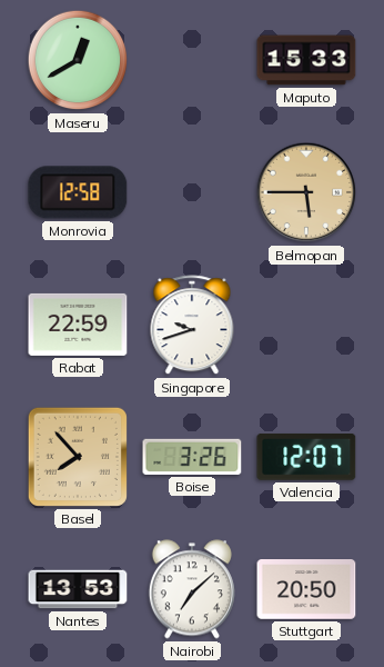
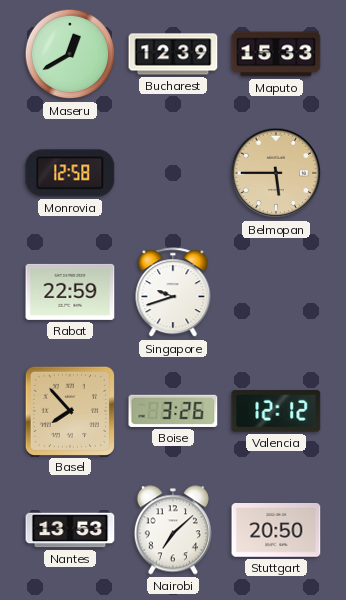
Bucharest: none -> 12:39
Valencia: 12:07 -> 12:12
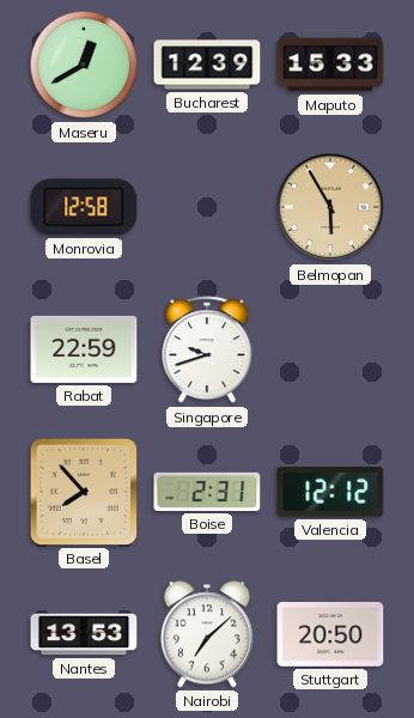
Belmopan: 5:45 -> 5:55
Boise: 3:26 -> 2:31
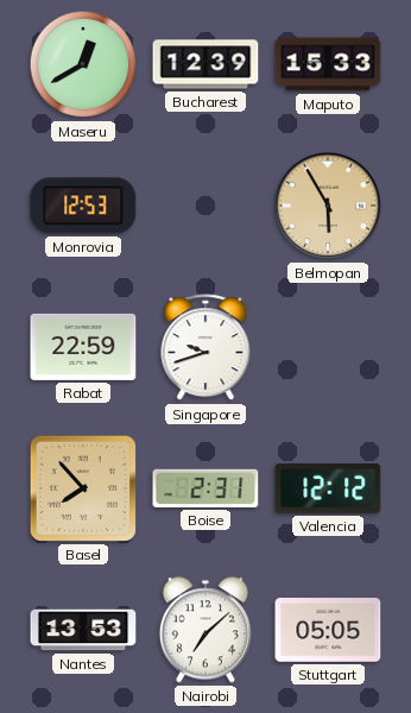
Monrovia: 12:58 -> 12:53
Stuttgart: 20:50 -> 05:05
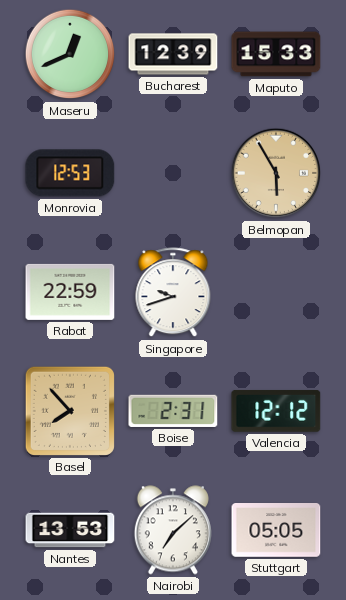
Maseru: 12:40 -> 12:41
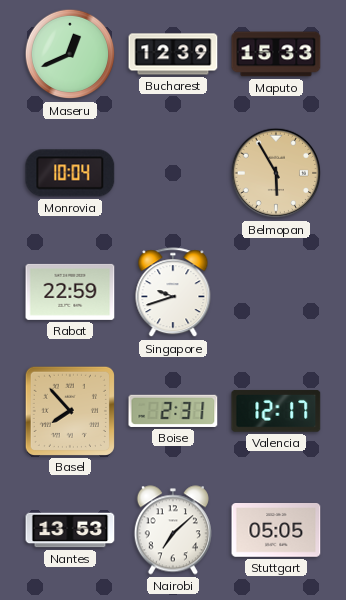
Monrovia: 12:53 -> 10:04
Valencia: 12:12 -> 12:17
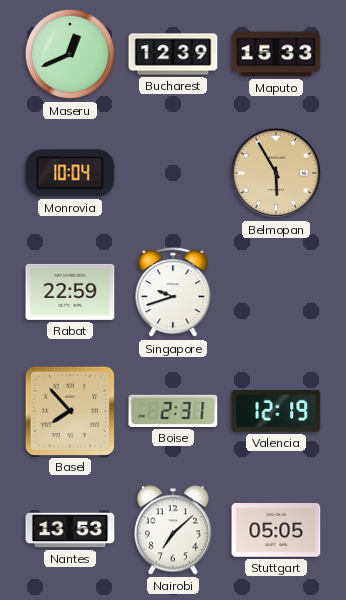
Valencia: 12:17 -> 12:19
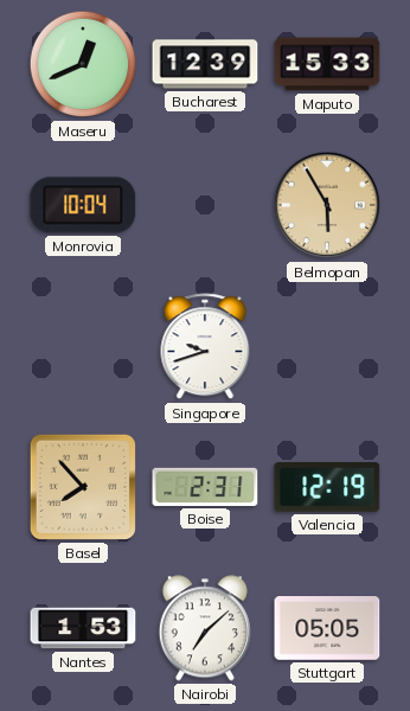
Rabat: 22:59 -> none
Nantes: 13:53 -> 1:53
